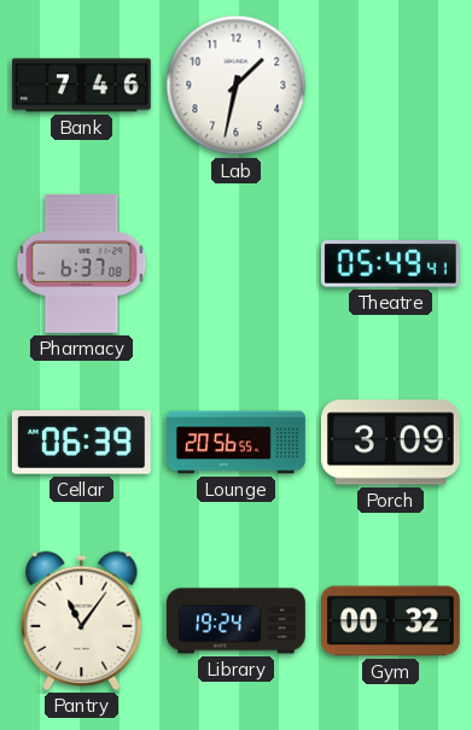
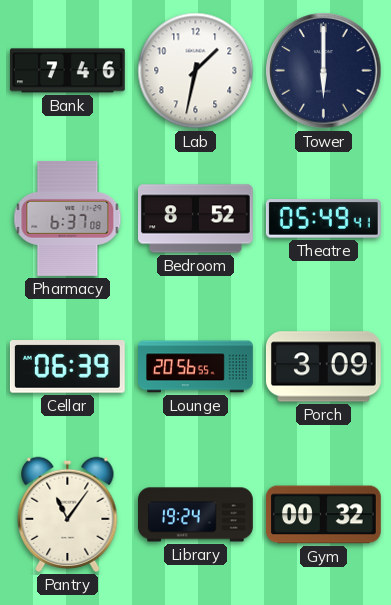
Tower: none -> 6:00
Bedroom: none -> 8:52
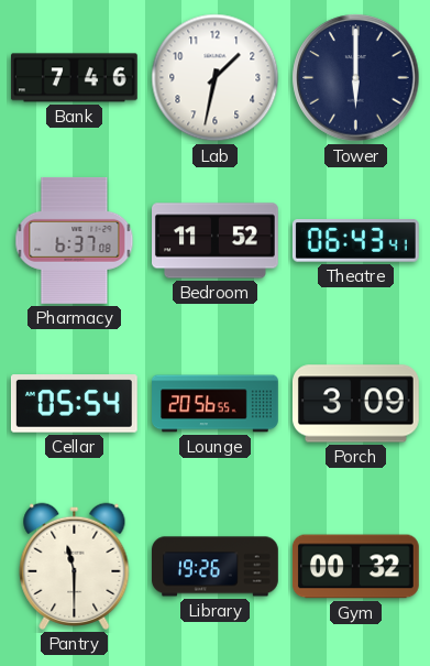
Bedroom: 8:52 -> 11:52
Theatre: 05:49 -> 06:43
Cellar: 06:39 -> 05:54
Pantry: 11:06 -> 11:30
Library: 19:24 -> 19:26
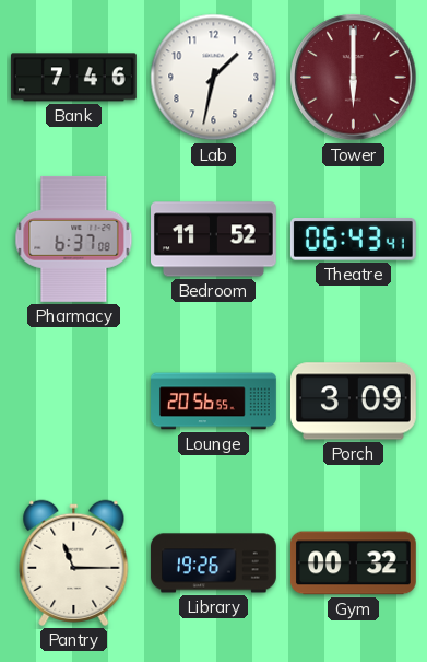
Tower dial: navy -> burgundy
Cellar: 05:54 -> none
Pantry: 11:30 -> 11:15
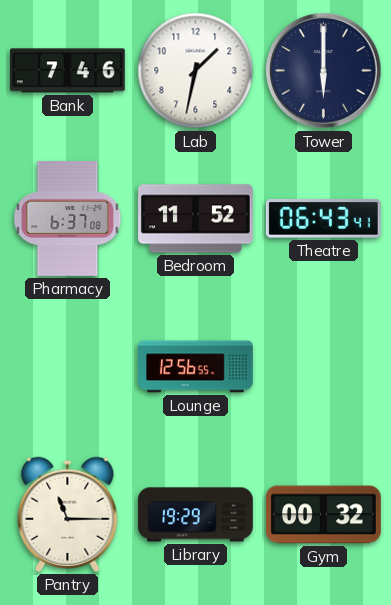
Tower dial: burgundy -> navy
Lounge: 20:56 -> 12:56
Porch: 3:09 -> none
Library: 19:26 -> 19:29
